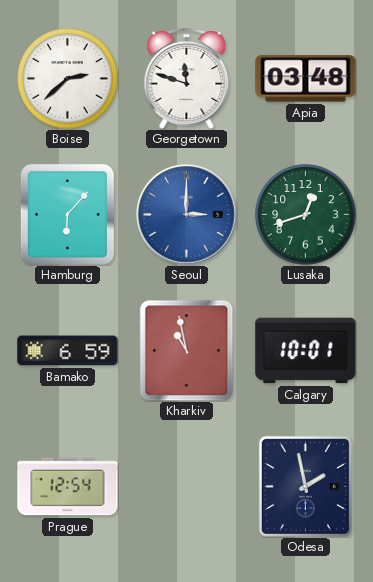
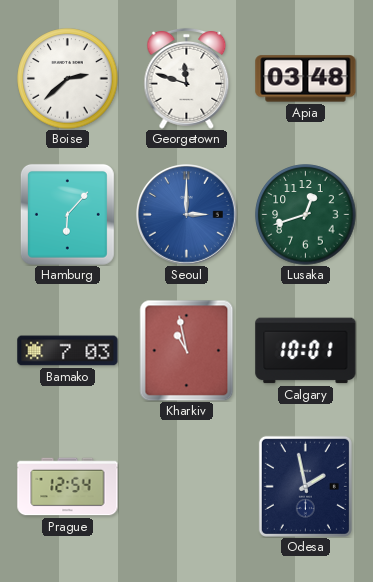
Bamako: 6:59 -> 7:03
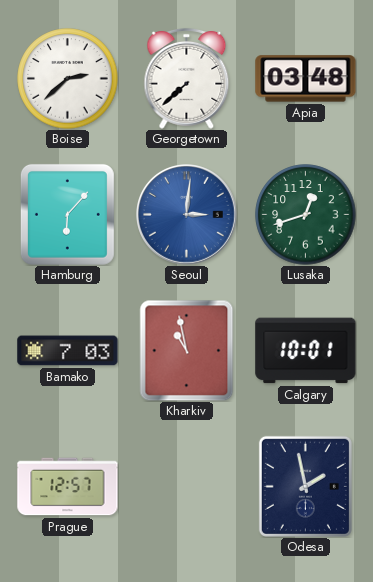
Georgetown: 11:48 -> 7:38
Seoul: 3:00 -> 3:01
Prague: 12:54 -> 12:57
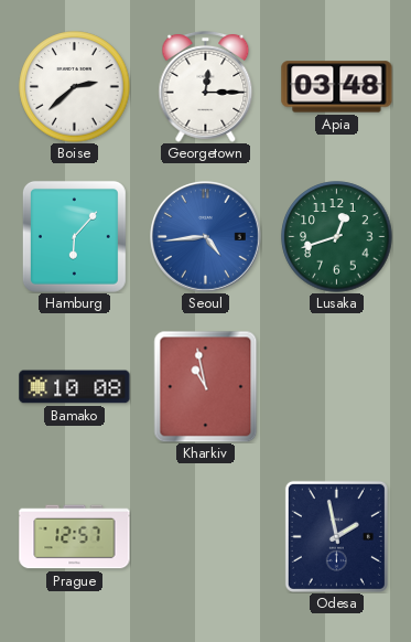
Georgetown: 7:38 -> 12:15
Seoul: 3:01 -> 4:44
Bamako: 7:03 -> 10:08
Calgary: 10:01 -> none
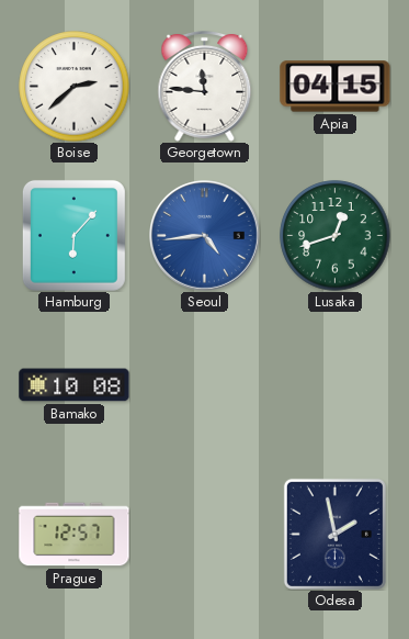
Georgetown: 12:15 -> 11:46
Apia: 03:48 -> 04:15
Kharkiv: 10:58 -> none
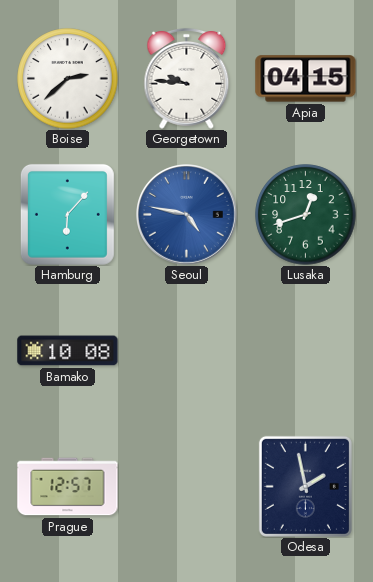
Georgetown: 11:46 -> 9:46
Seoul: 4:44 -> 4:47
